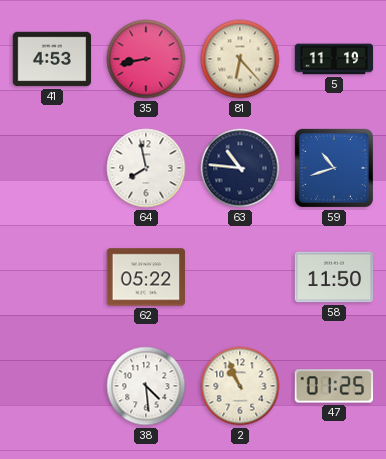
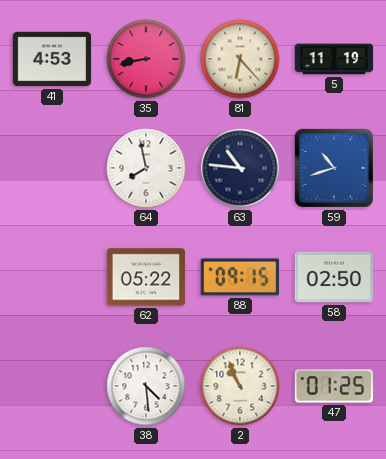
88: none -> 09:15
58: 11:50 -> 02:50
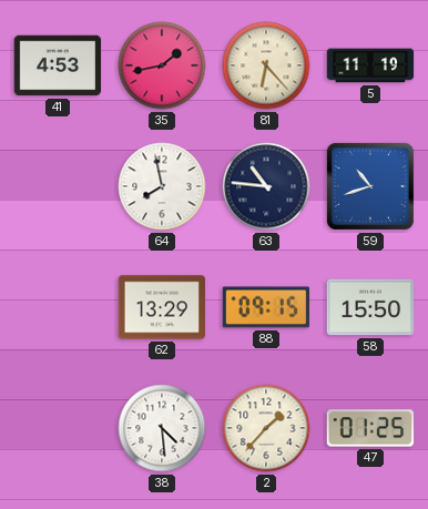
35: 8:43 -> 1:43
62: 05:22 -> 13:29
58: 02:50 -> 15:50
2: 10:56 -> 1:37
